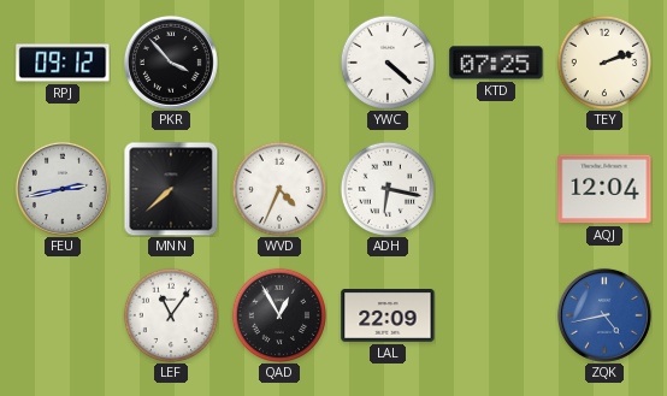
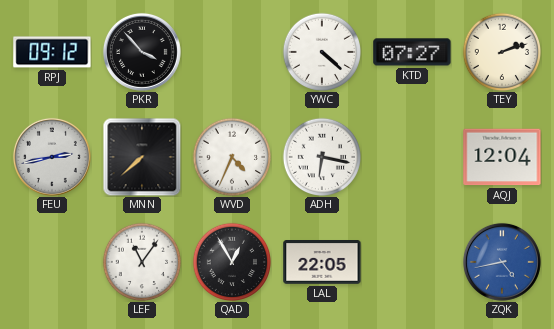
KTD: 07:25 -> 07:27
LAL: 22:09 -> 22:05
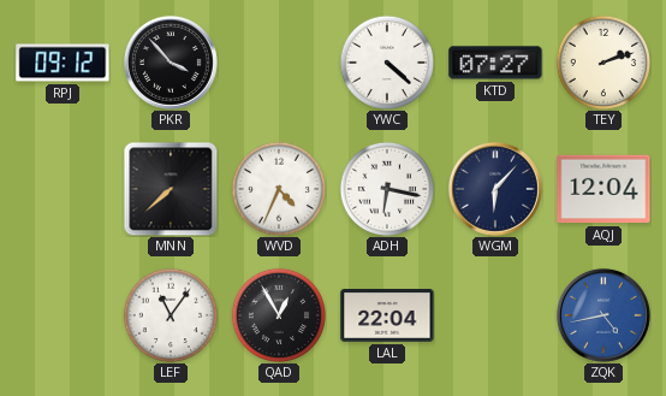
FEU: 2:43 -> none
WGM: none -> 6:07
LAL: 22:05 -> 22:04
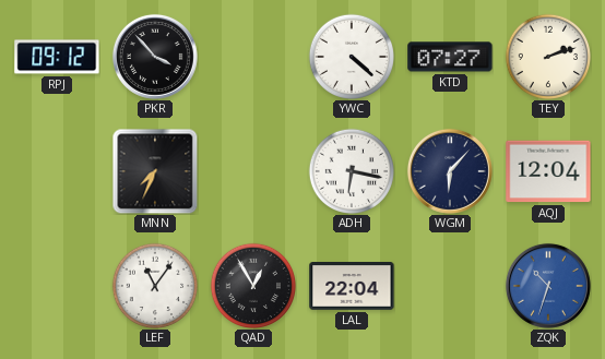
MNN: 7:38 -> 7:34
WVD: 4:34 -> none
ZQK: 4:43 -> 10:33
